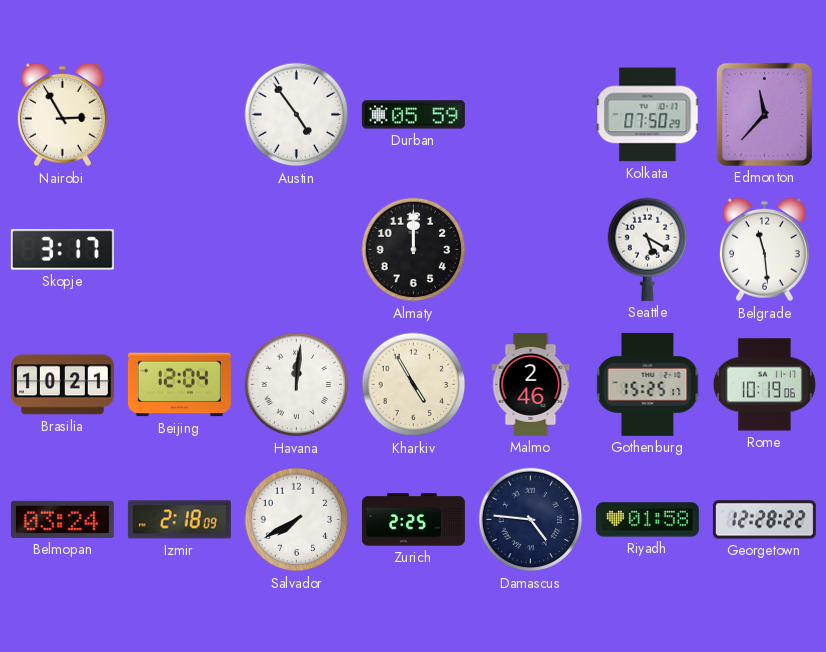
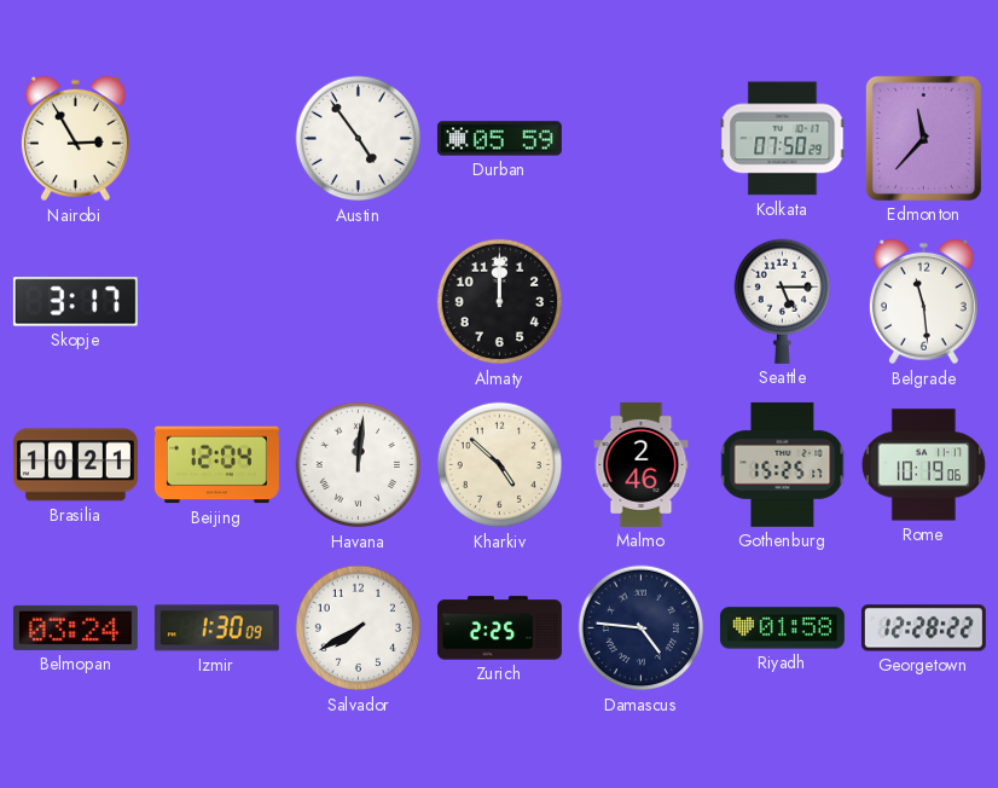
Seattle: 5:20 -> 5:15
Kharkiv: 4:55 -> 4:52
Izmir: 2:18 -> 1:30
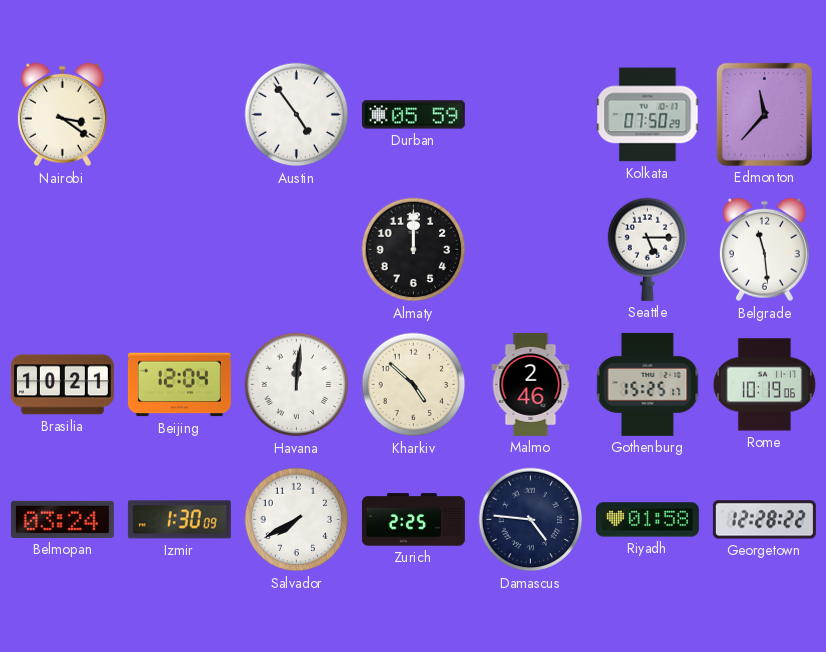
Nairobi: 2:55 -> 3:21
Skopje: 3:17 -> none
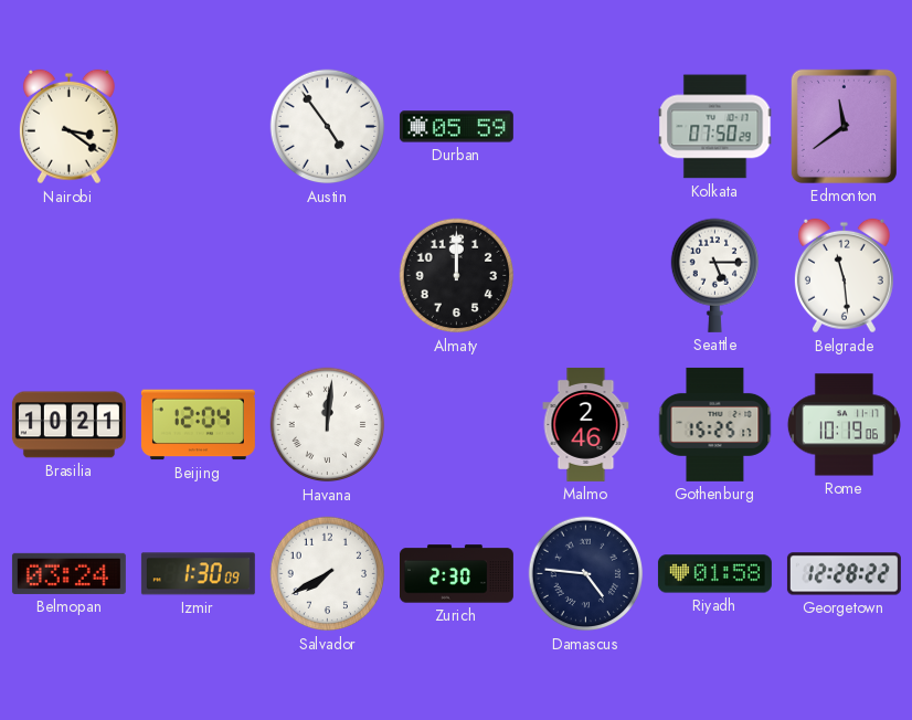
Edmonton: 11:37 -> 11:39
Kharkiv: 4:52 -> none
Zurich: 2:25 -> 2:30
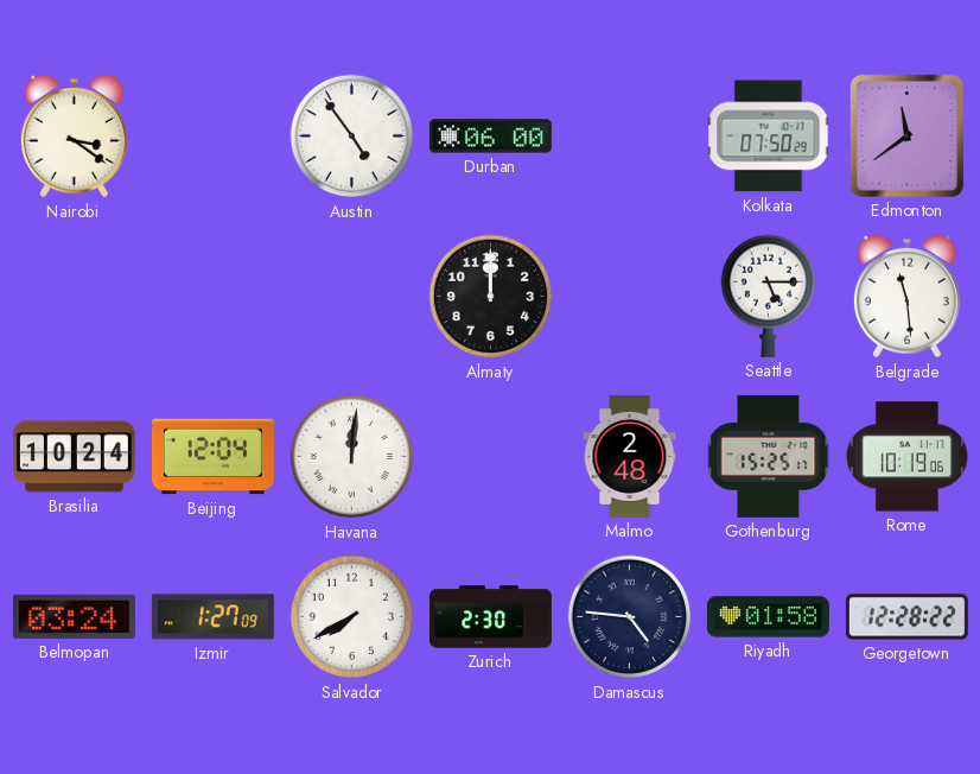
Durban: 05:59 -> 06:00
Brasilia: 10:21 -> 10:24
Malmo: 2:46 -> 2:48
Izmir: 1:30 -> 1:27
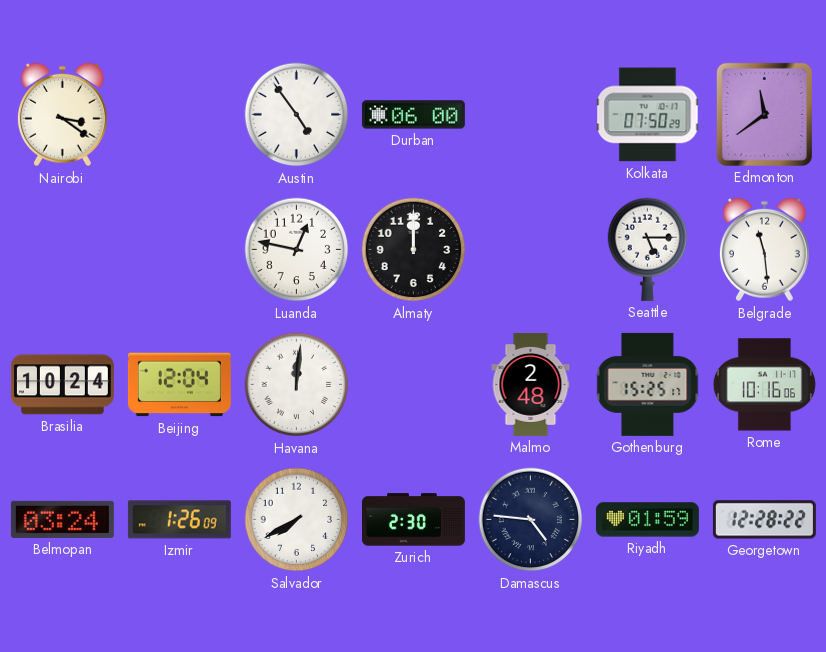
Luanda: none -> 12:47
Rome: 10:19 -> 10:16
Izmir: 1:27 -> 1:26
Riyadh: 01:58 -> 01:59
